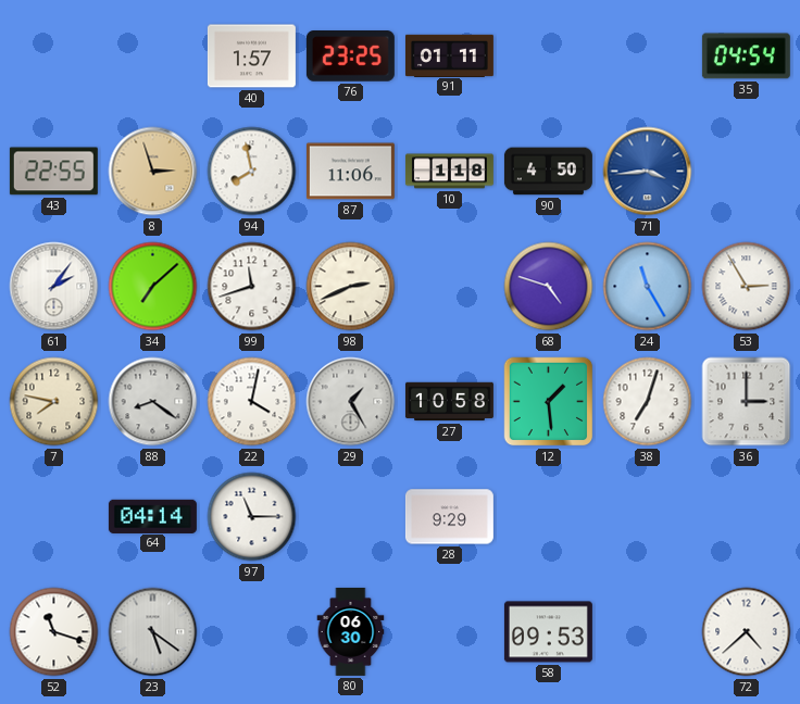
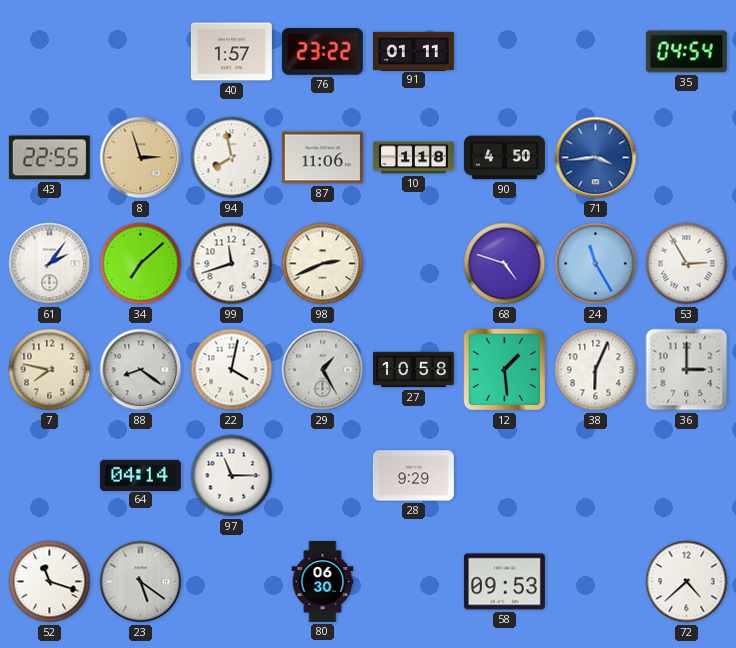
76: 23:25 -> 23:22
38: 7:03 -> 6:04
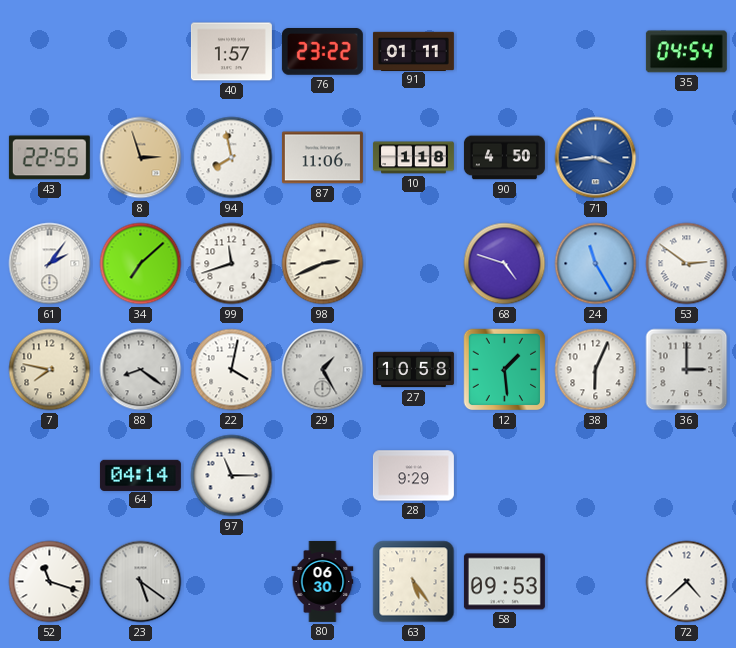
53: 2:55 -> 2:51
63: none -> 5:24
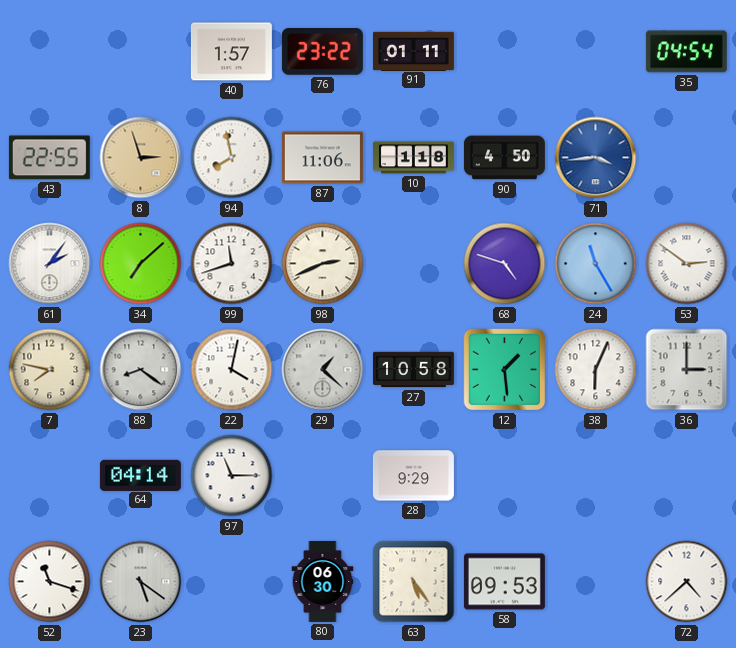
29: 1:25 -> 1:22
